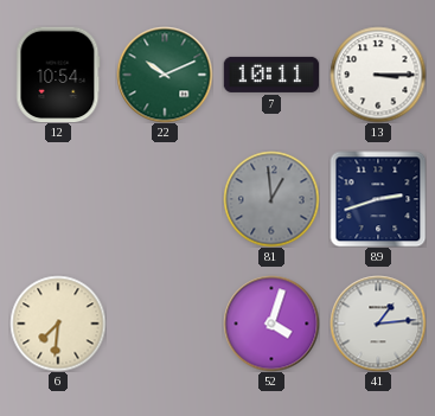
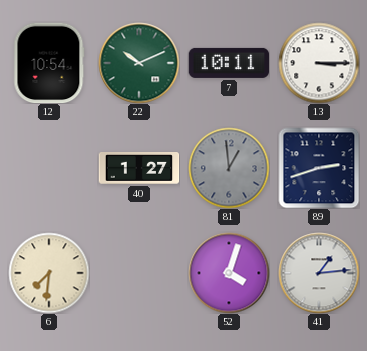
40: none -> 1:27
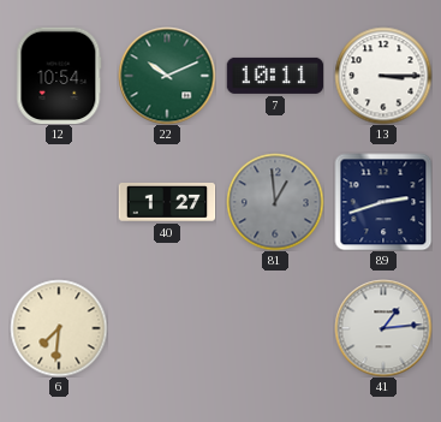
52: 4:03 -> none
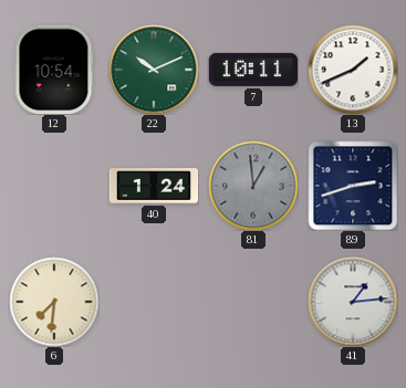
13: 3:15 -> 1:41
40: 1:27 -> 1:24
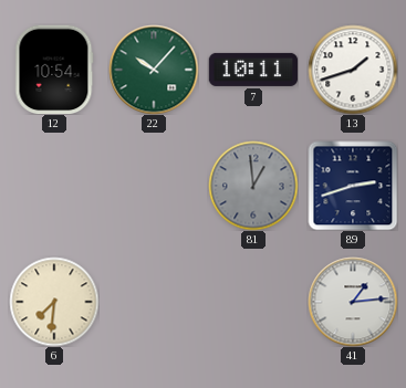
22: 10:11 -> 10:07
13: 1:41 -> 1:42
40: 1:24 -> none
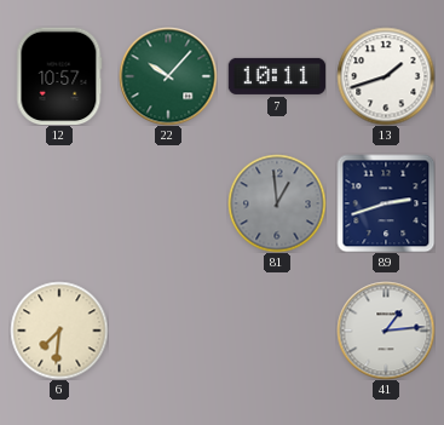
12: 10:54 -> 10:57
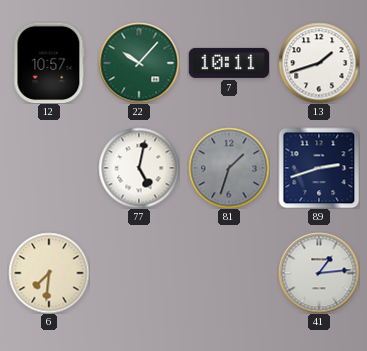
77: none -> 5:02
81: 12:59 -> 1:33
